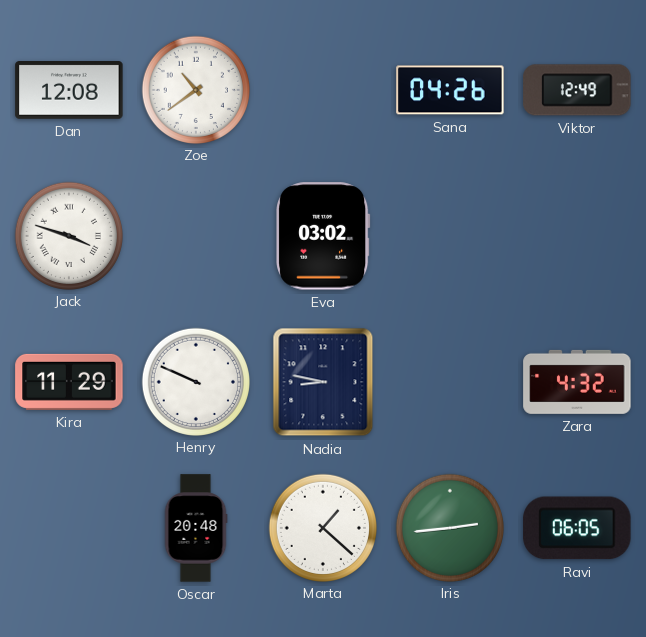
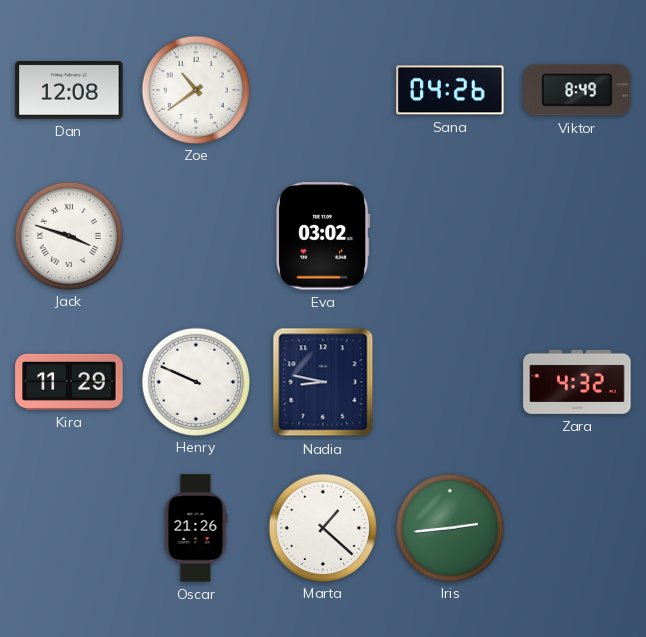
Viktor: 12:49 -> 8:49
Oscar: 20:48 -> 21:26
Ravi: 06:05 -> none
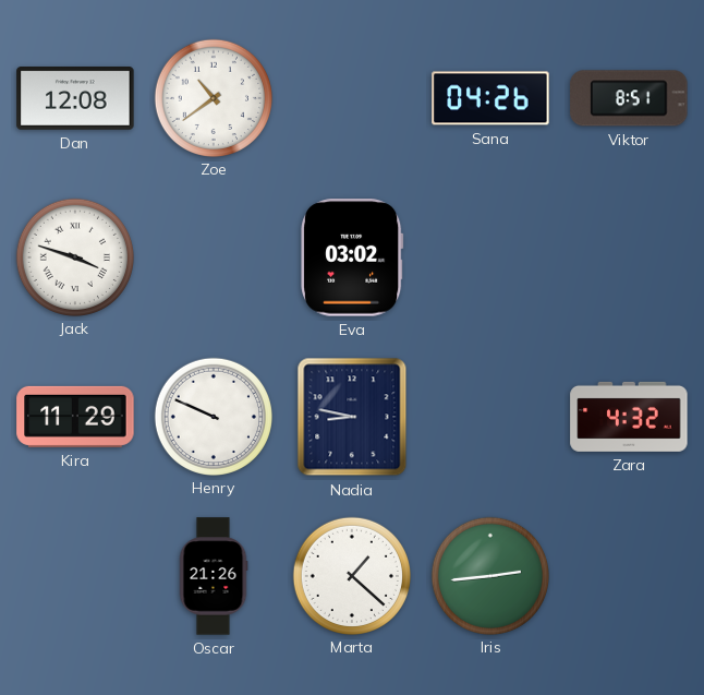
Viktor: 8:49 -> 8:51
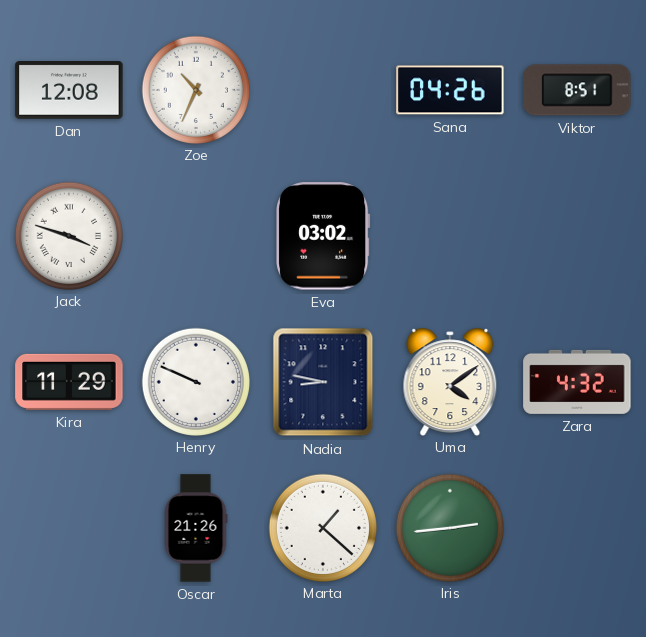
Zoe: 10:39 -> 10:34
Uma: none -> 4:09
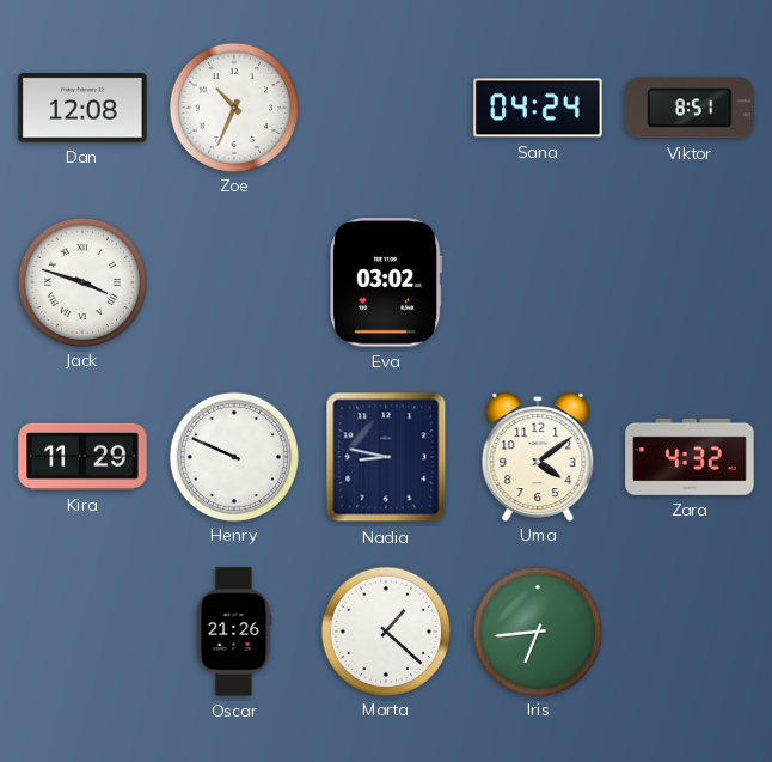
Sana: 04:26 -> 04:24
Iris: 2:44 -> 6:44
